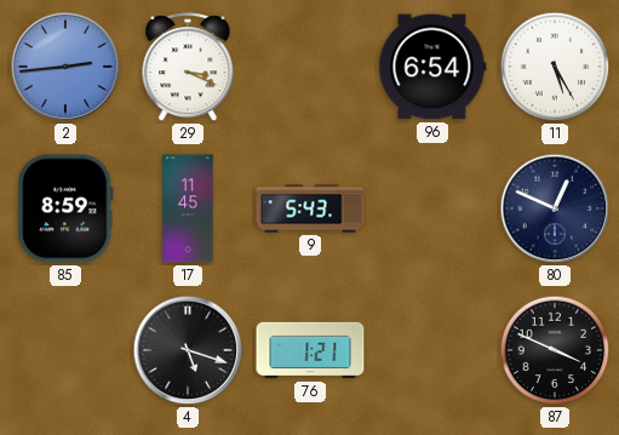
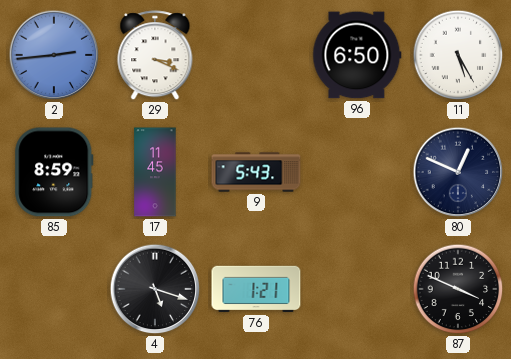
96: 6:54 -> 6:50
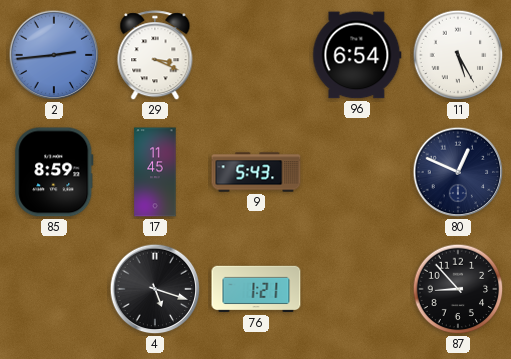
96: 6:50 -> 6:54
87: 3:49 -> 8:53
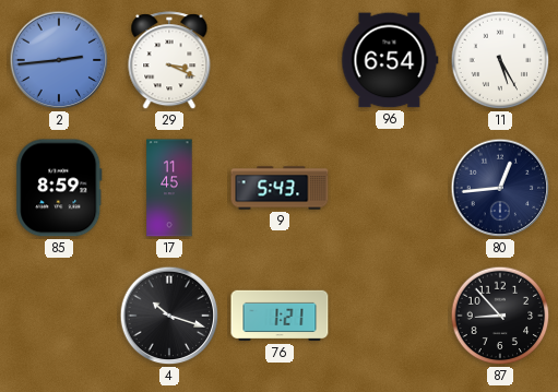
80: 12:49 -> 12:44
4: 5:18 -> 10:18
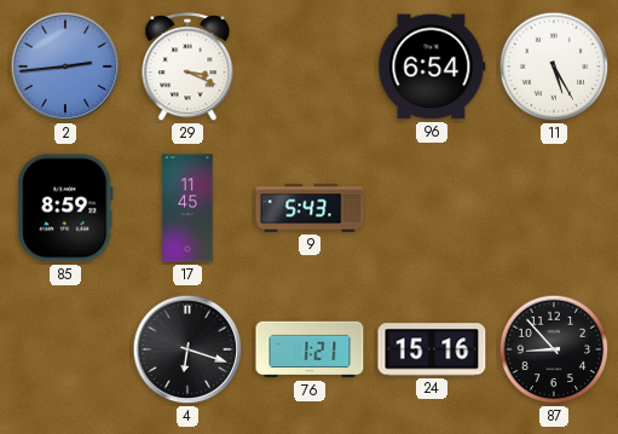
80: 12:44 -> none
4: 10:18 -> 6:18
24: none -> 15:16
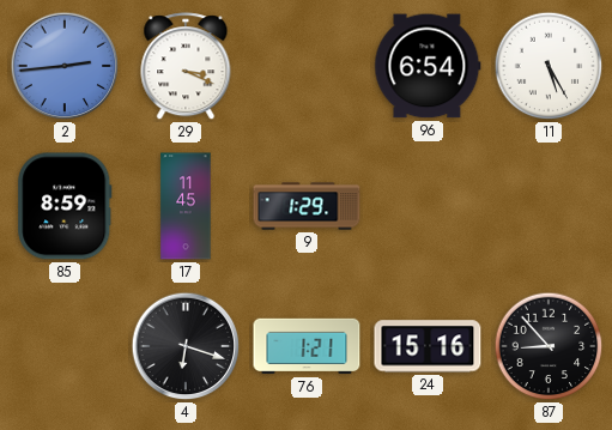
9: 5:43 -> 1:29
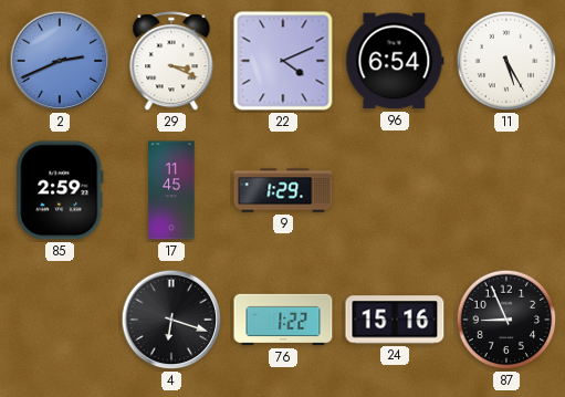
2: 2:44 -> 2:41
22: none -> 4:11
85: 8:59 -> 2:59
76: 1:21 -> 1:22
87: 8:53 -> 8:56
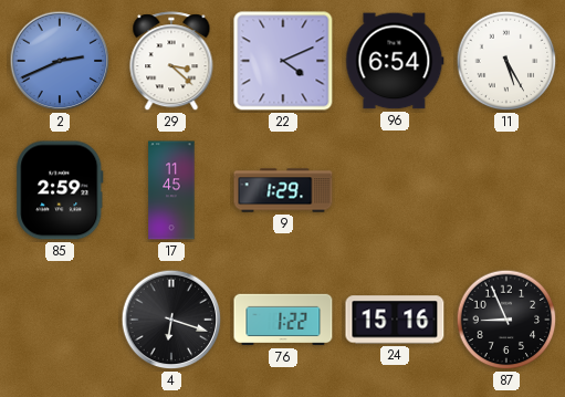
29: 3:19 -> 3:22
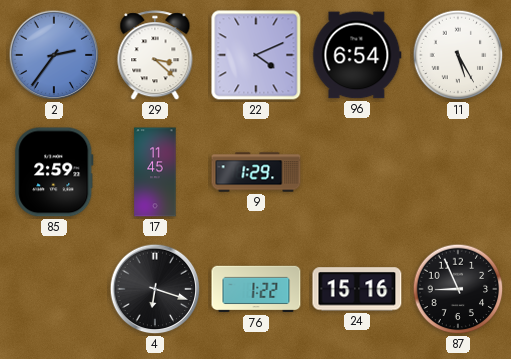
2: 2:41 -> 2:36
